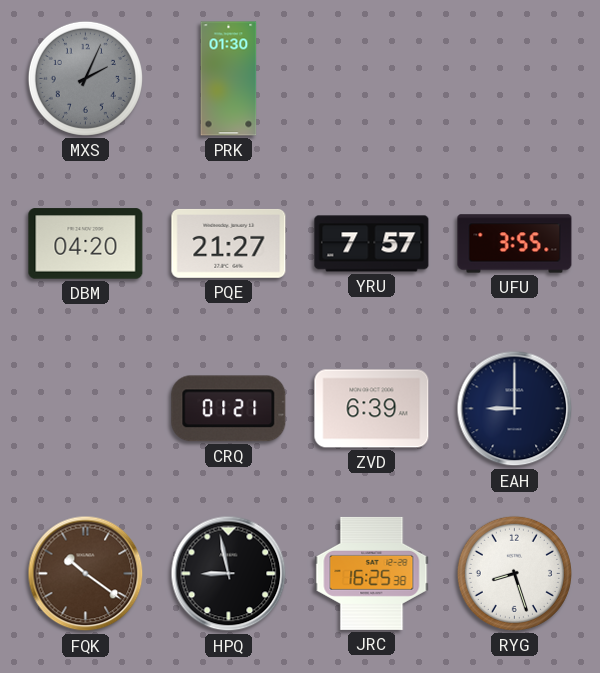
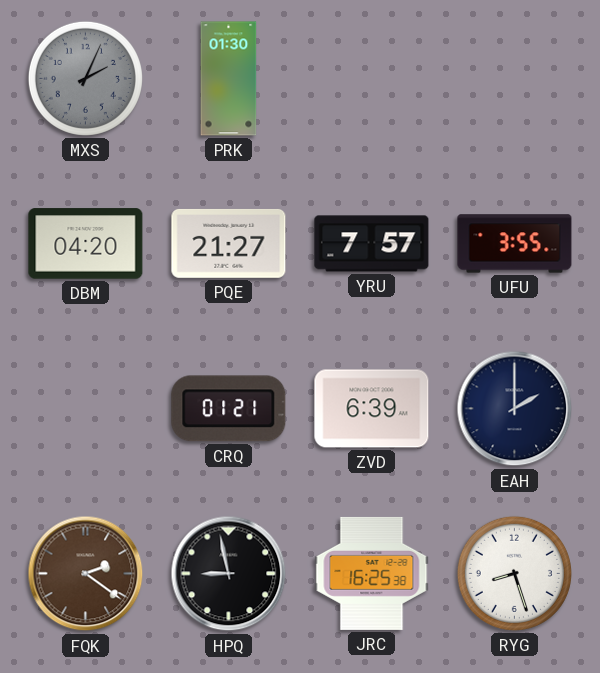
EAH: 9:00 -> 2:00
FQK: 10:21 -> 2:21
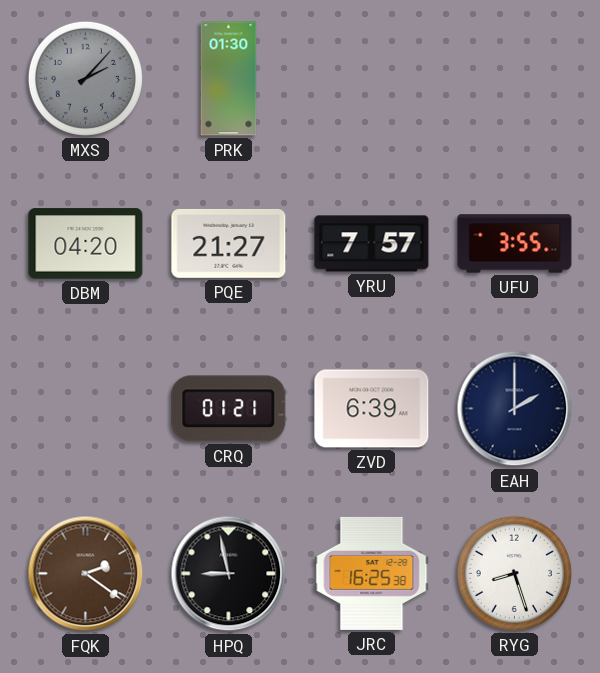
MXS: 2:04 -> 2:07
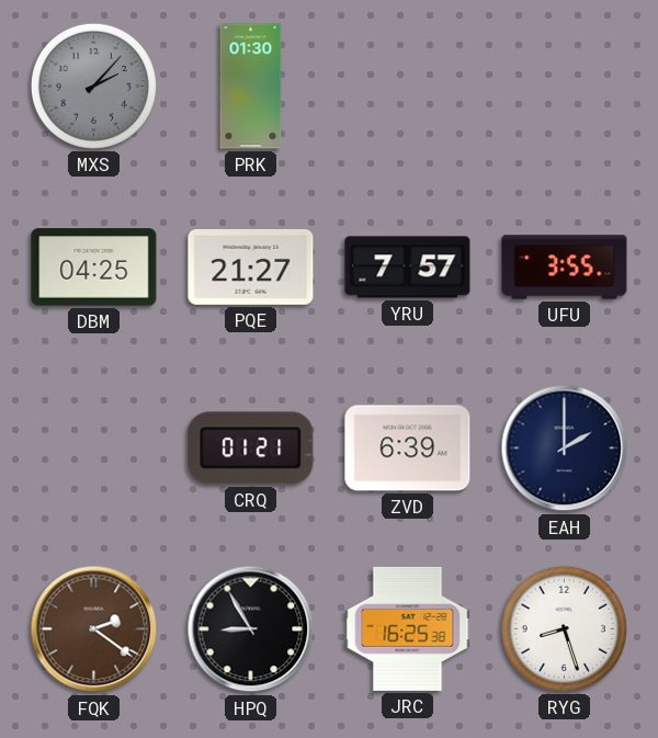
DBM: 04:20 -> 04:25
HPQ: 8:58 -> 8:55
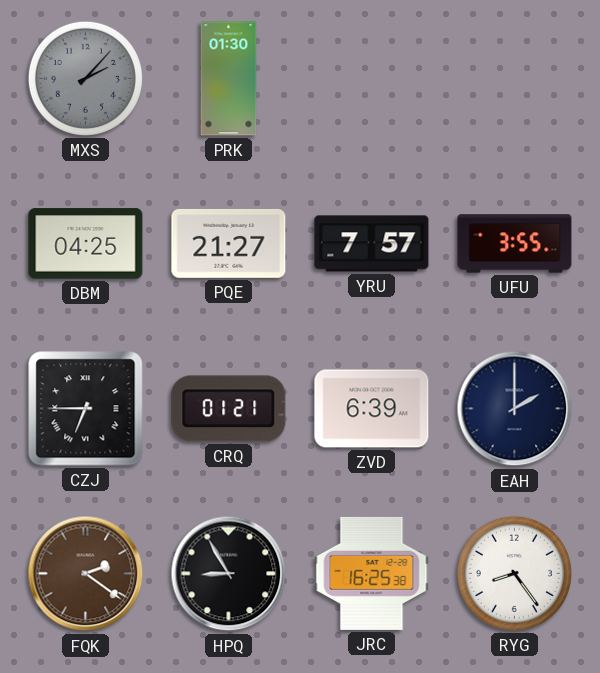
CZJ: none -> 6:45
RYG: 8:27 -> 8:24
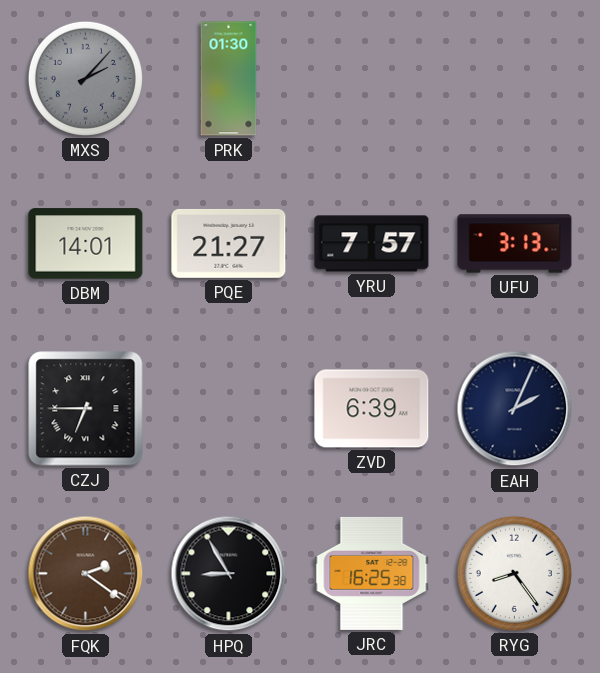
DBM: 04:25 -> 14:01
UFU: 3:55 -> 3:13
CRQ: 01:21 -> none
EAH: 2:00 -> 2:04
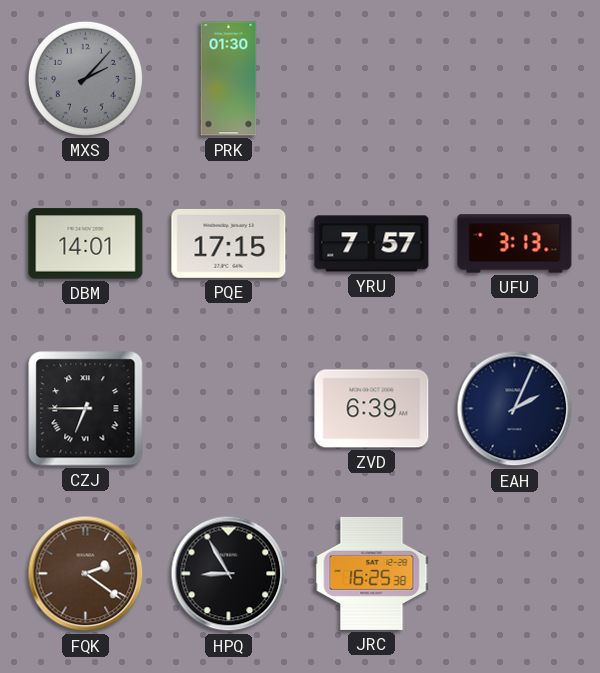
PQE: 21:27 -> 17:15
RYG: 8:24 -> none
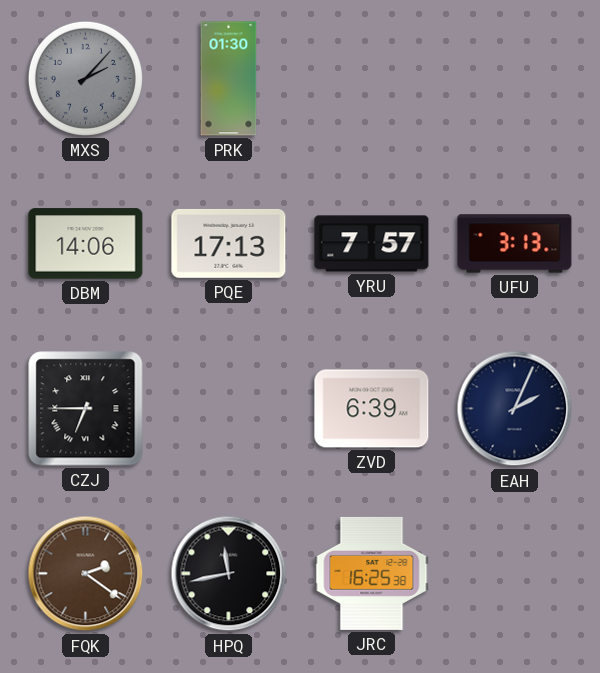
DBM: 14:01 -> 14:06
PQE: 17:15 -> 17:13
HPQ: 8:55 -> 11:43
